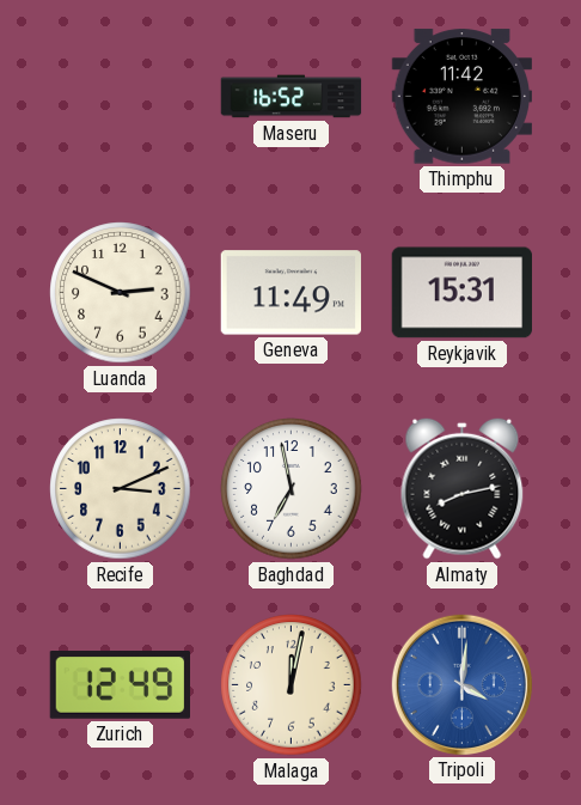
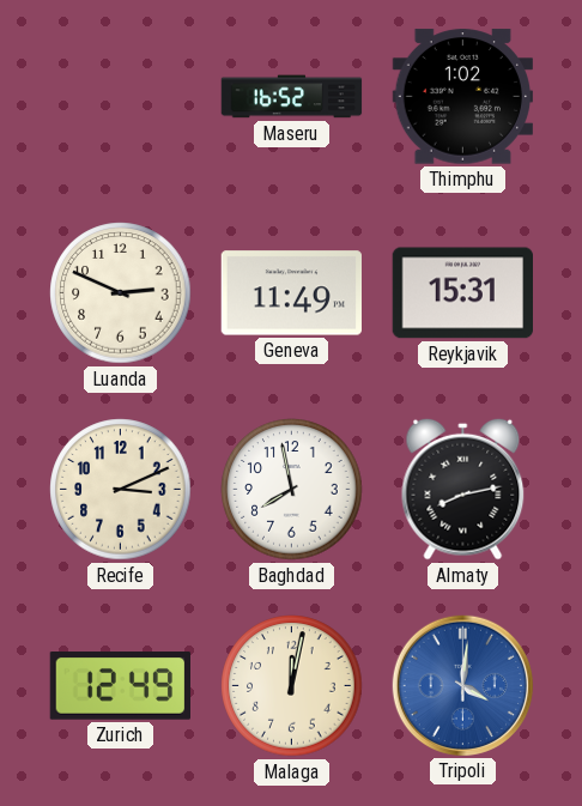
Thimphu: 11:42 -> 1:02
Baghdad: 6:58 -> 7:58
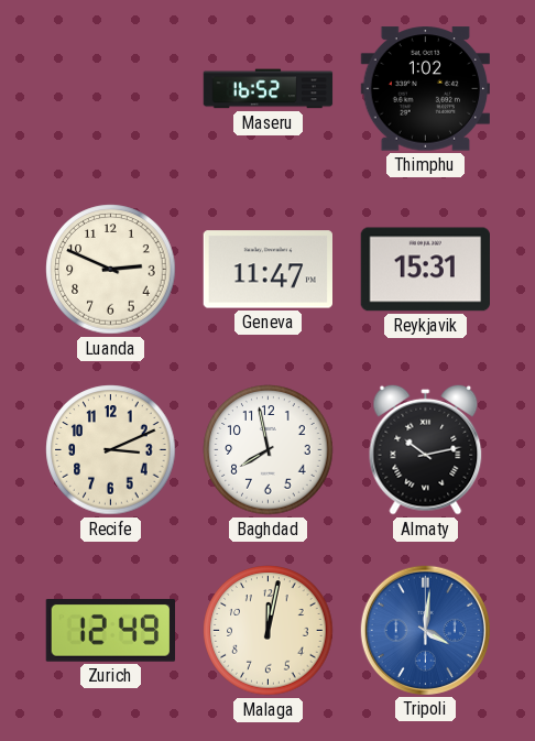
Geneva: 11:49 -> 11:47
Almaty: 8:13 -> 10:13
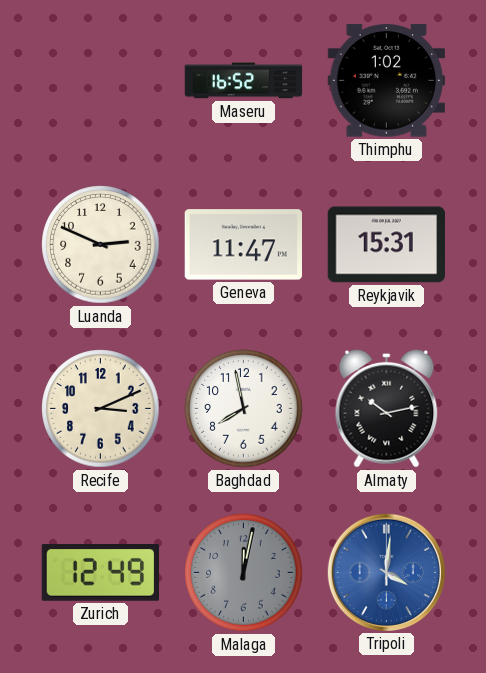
Malaga dial: cream -> grey
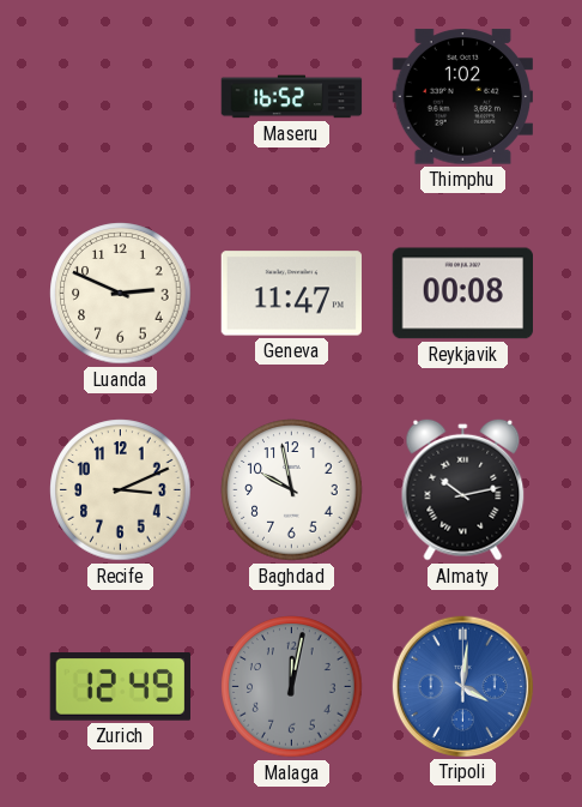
Reykjavik: 15:31 -> 00:08
Baghdad: 7:58 -> 9:58
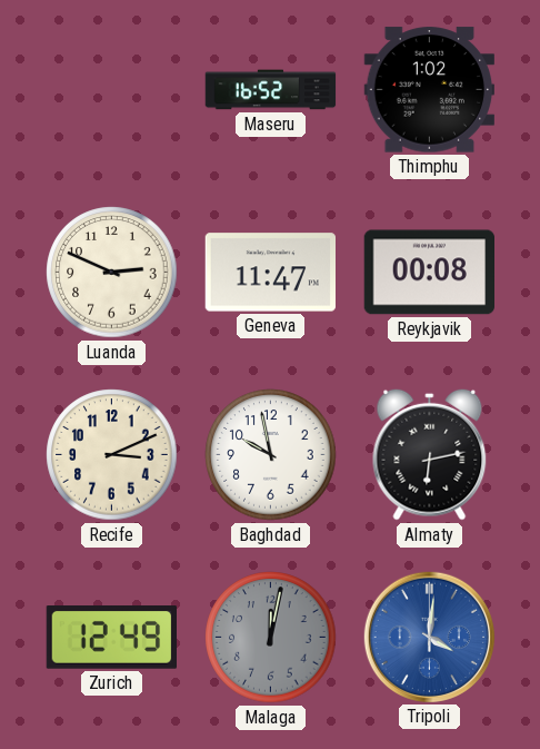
Almaty: 10:13 -> 6:13
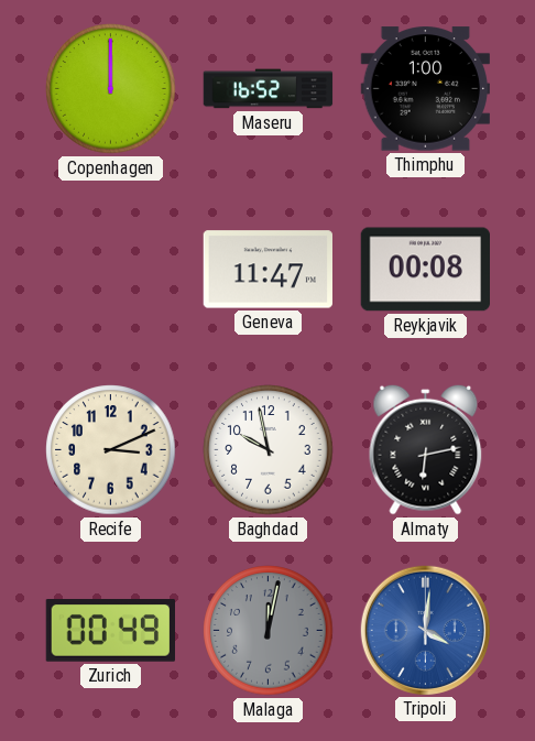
Copenhagen: none -> 12:00
Thimphu: 1:02 -> 1:00
Luanda: 2:49 -> none
Zurich: 12:49 -> 00:49
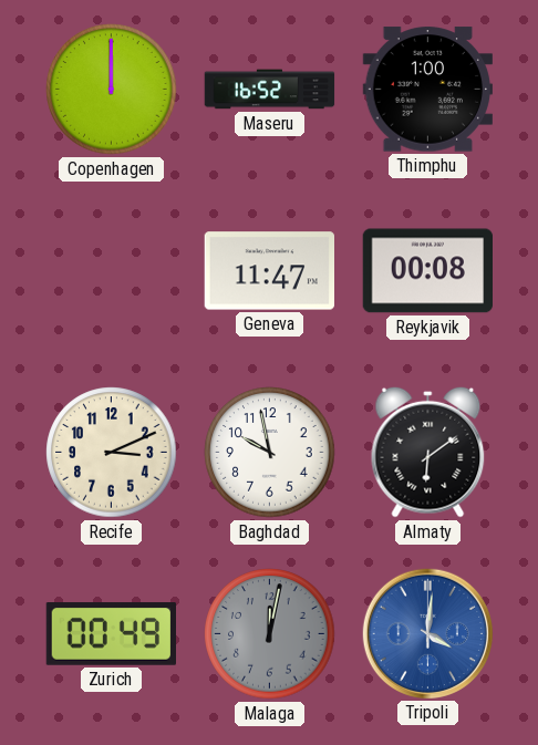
Almaty: 6:13 -> 6:09
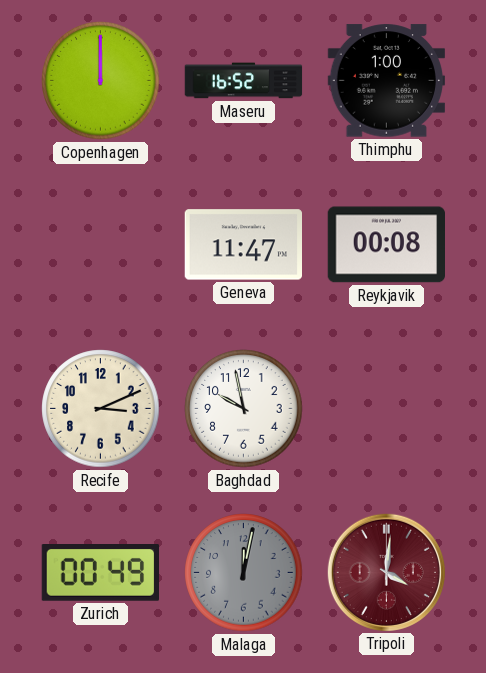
Almaty: 6:09 -> none
Tripoli dial: blue -> burgundy
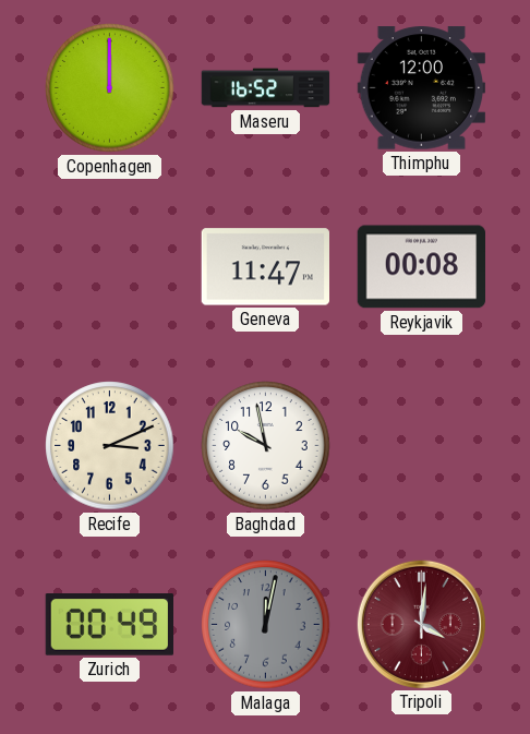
Thimphu: 1:00 -> 12:00
